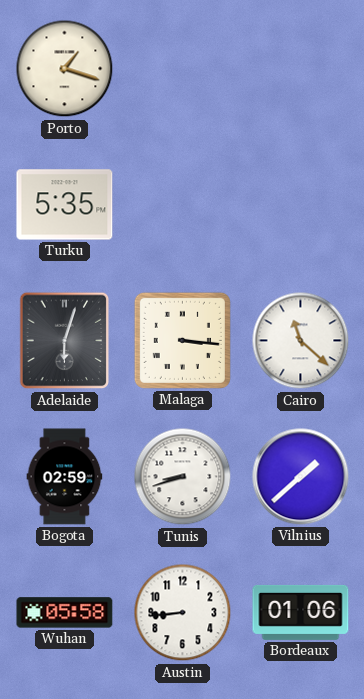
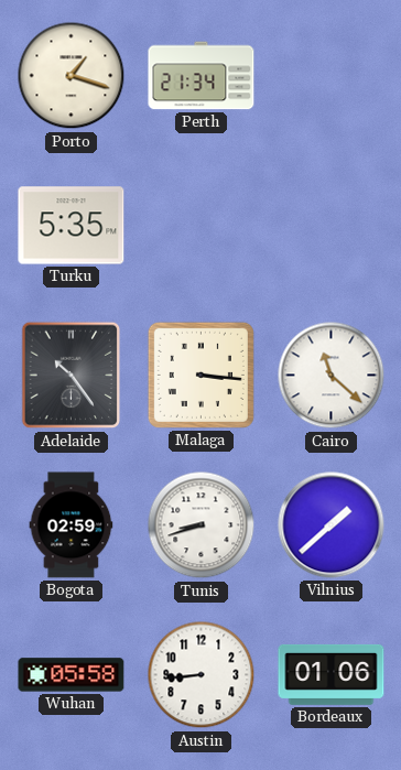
Perth: none -> 21:34
Adelaide: 6:03 -> 10:24
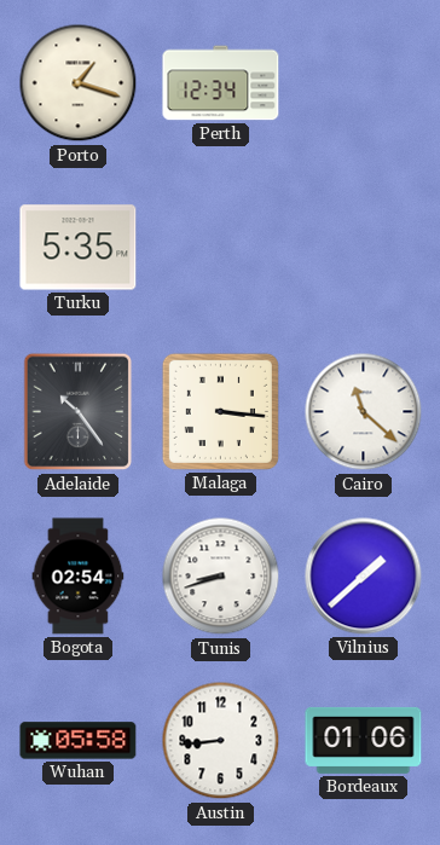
Perth: 21:34 -> 12:34
Bogota: 02:59 -> 02:54
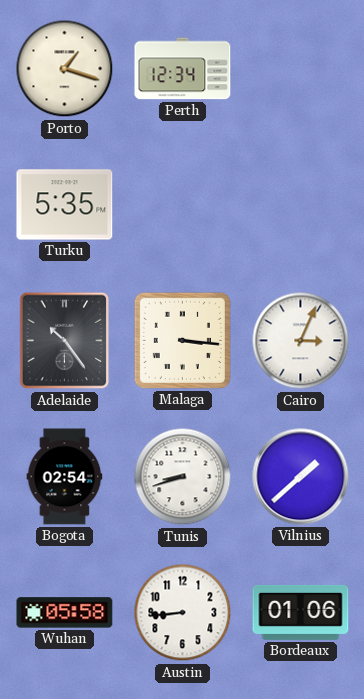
Cairo: 11:22 -> 3:04
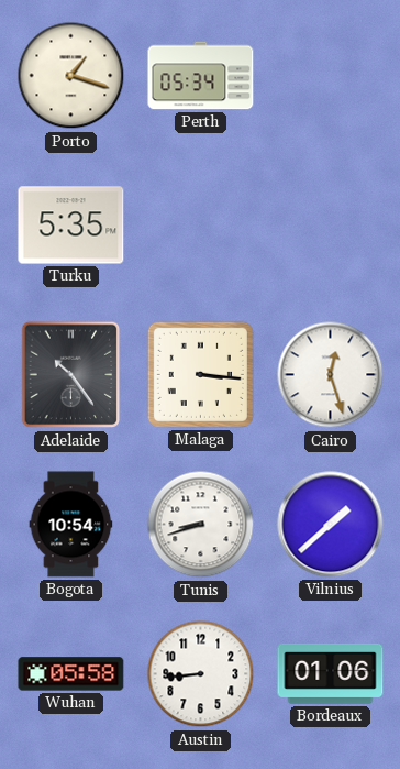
Perth: 12:34 -> 05:34
Cairo: 3:04 -> 12:27
Bogota: 02:54 -> 10:54
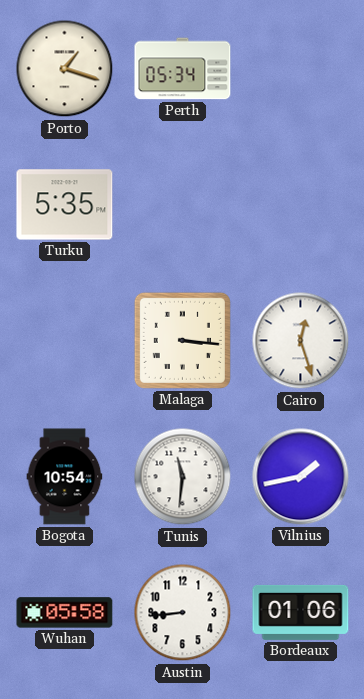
Adelaide: 10:24 -> none
Tunis: 8:42 -> 11:31
Vilnius: 1:38 -> 1:43
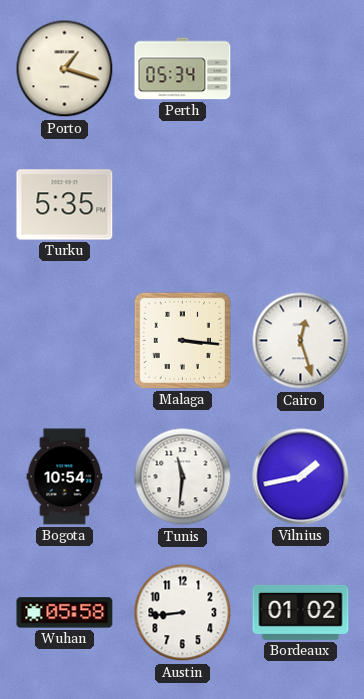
Bordeaux: 01:06 -> 01:02
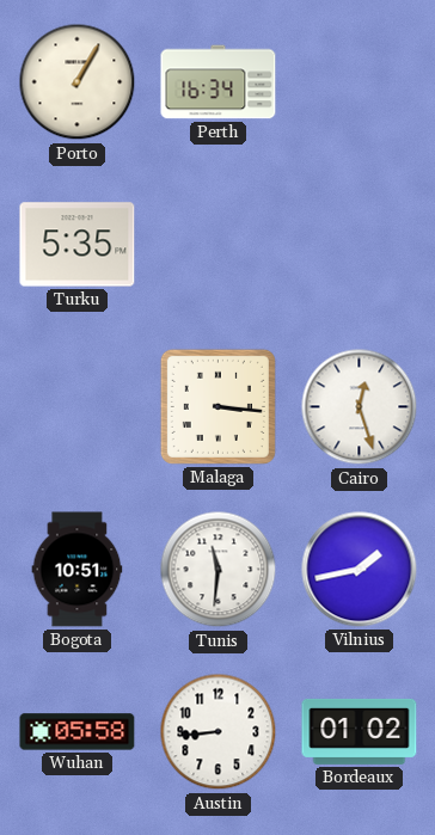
Porto: 1:18 -> 1:05
Perth: 05:34 -> 16:34
Bogota: 10:54 -> 10:51
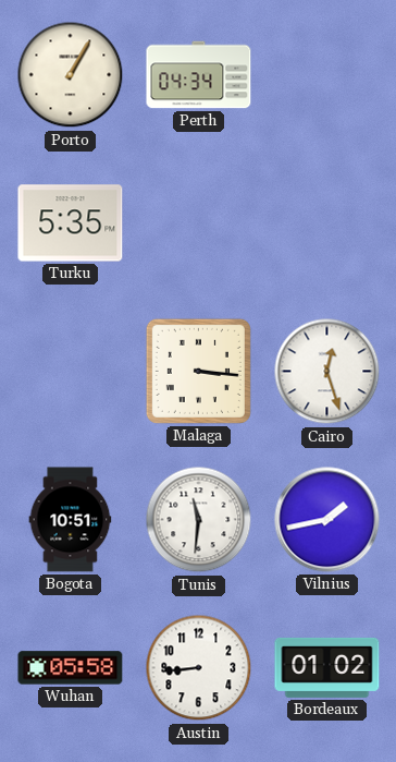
Perth: 16:34 -> 04:34
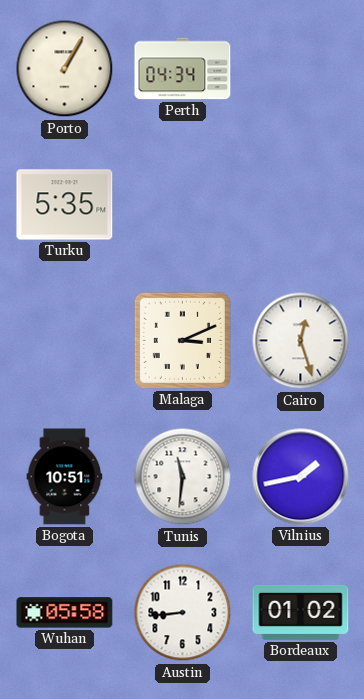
Malaga: 3:16 -> 3:11
